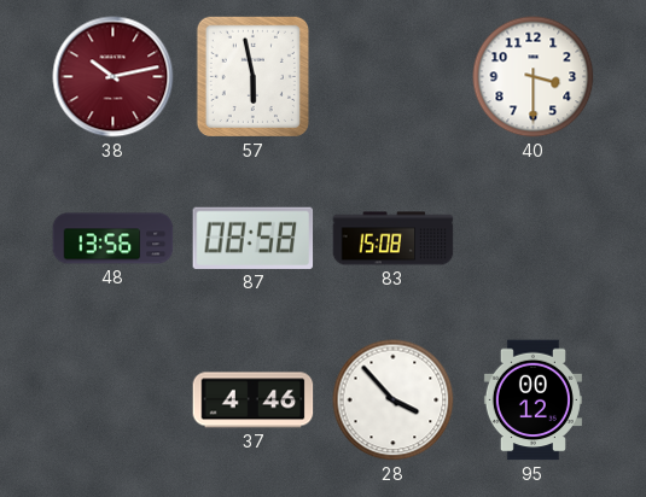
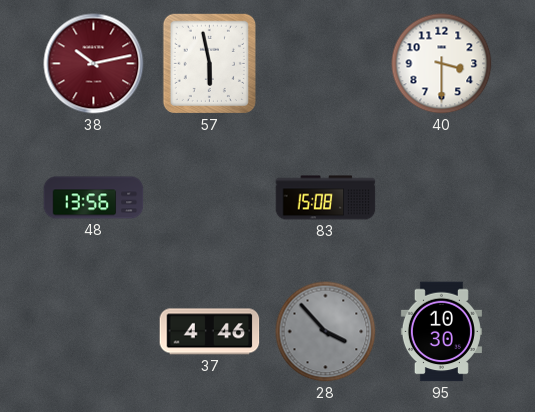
87: 08:58 -> none
28 dial: white -> grey
95: 00:12 -> 10:30
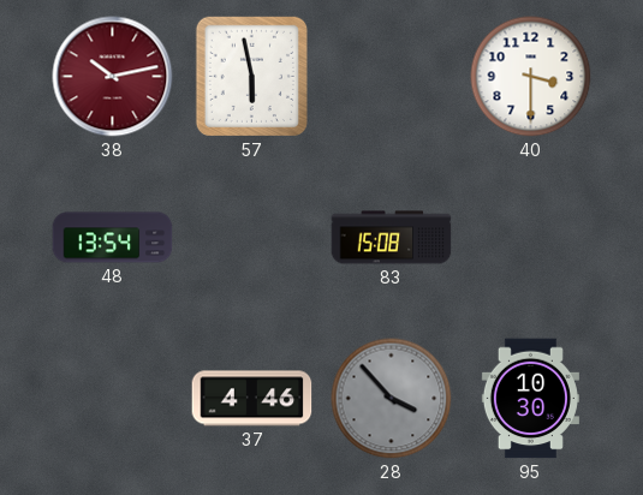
48: 13:56 -> 13:54
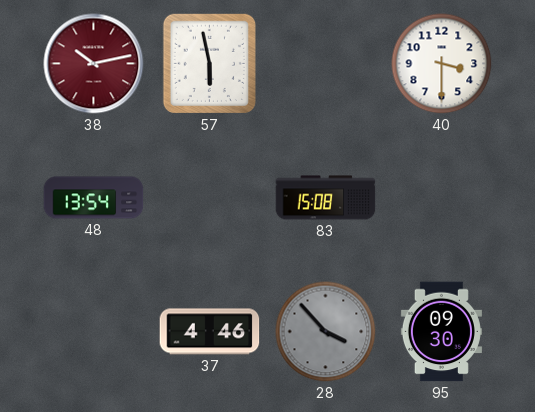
95: 10:30 -> 09:30
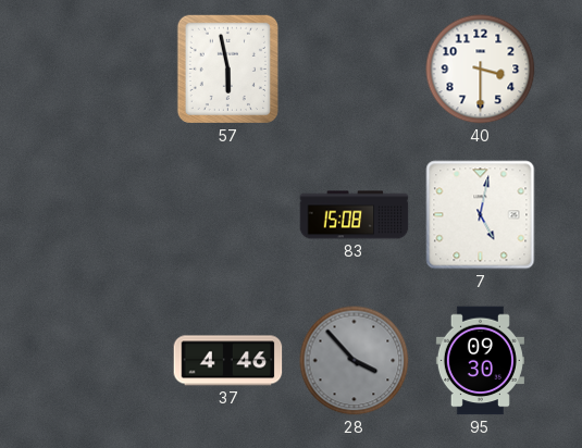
38: 10:13 -> none
48: 13:54 -> none
7: none -> 5:02
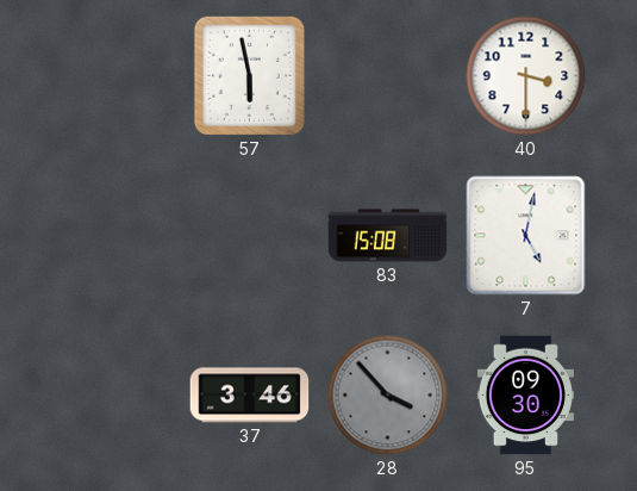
37: 4:46 -> 3:46
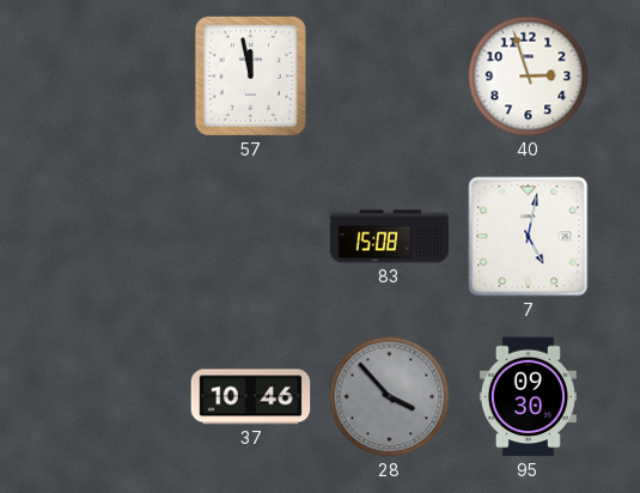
57: 5:58 -> 11:58
40: 3:30 -> 2:57
37: 3:46 -> 10:46
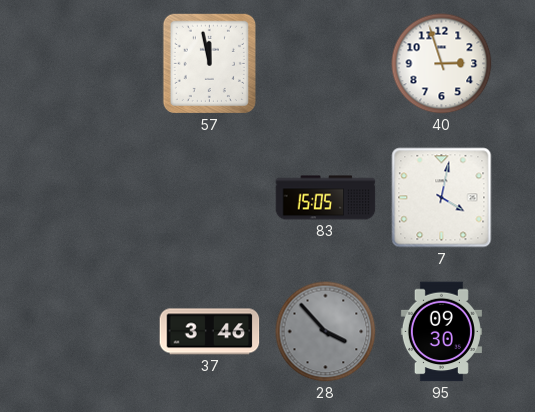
83: 15:08 -> 15:05
7: 5:02 -> 4:02
37: 10:46 -> 3:46
